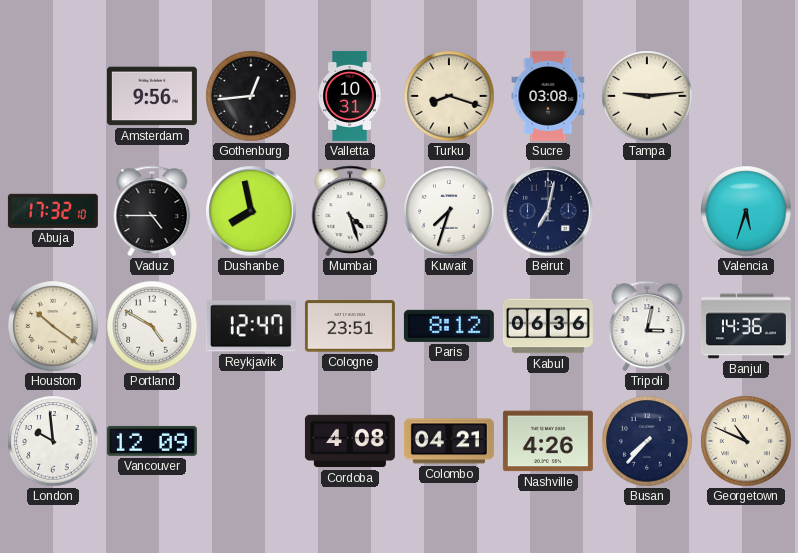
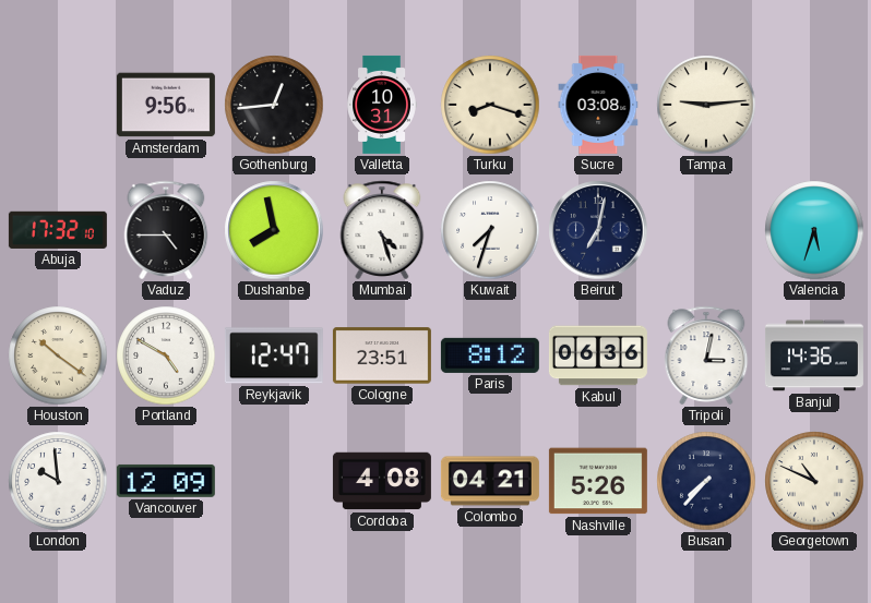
Nashville: 4:26 -> 5:26
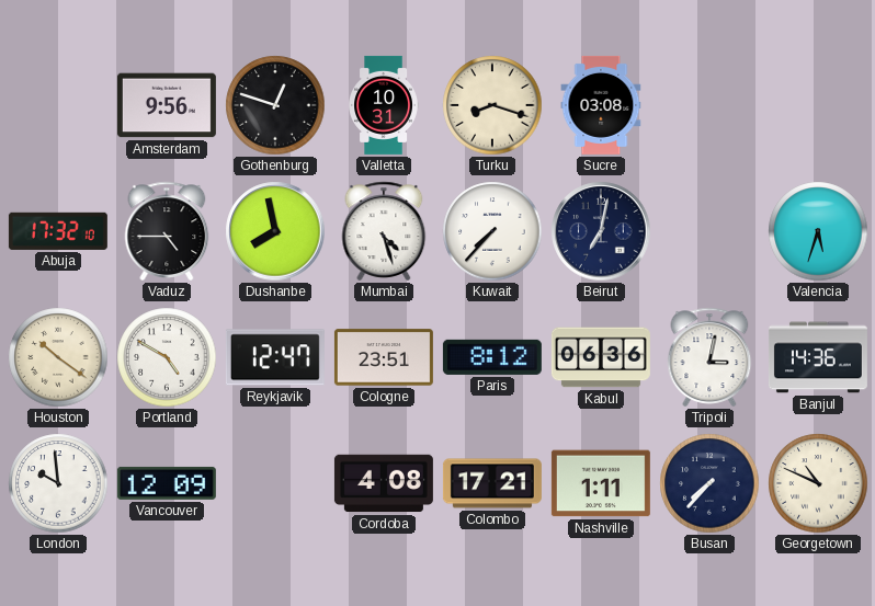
Gothenburg: 12:44 -> 12:48
Tampa: 9:14 -> none
Kuwait: 7:33 -> 7:37
Colombo: 04:21 -> 17:21
Nashville: 5:26 -> 1:11
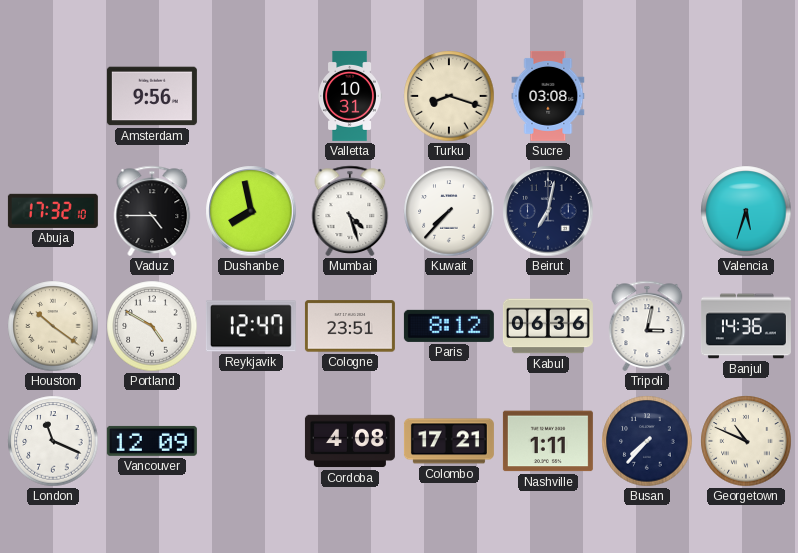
Gothenburg: 12:48 -> none
London: 9:59 -> 11:19
